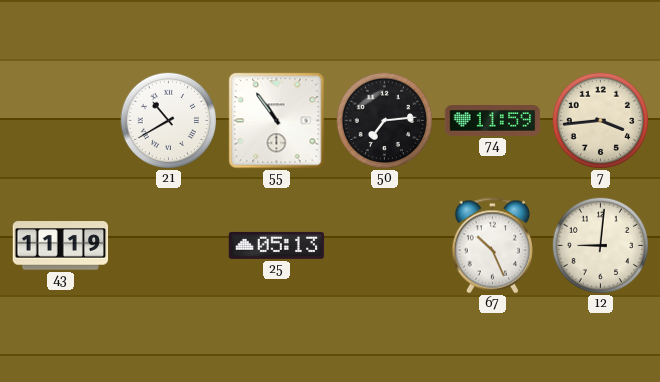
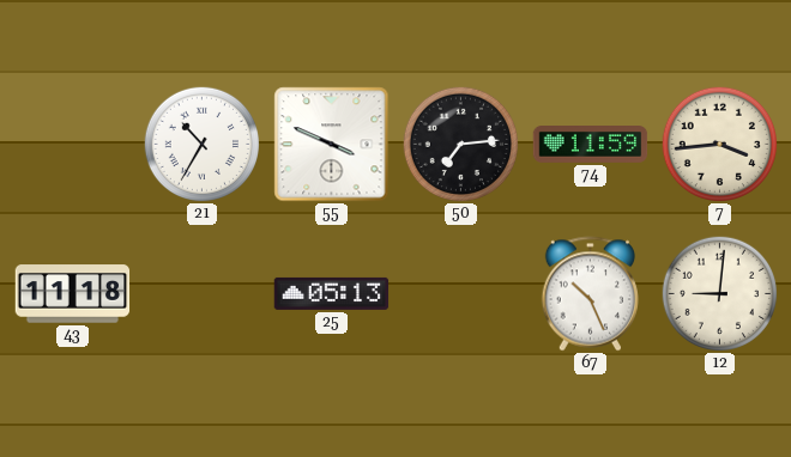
21: 10:40 -> 10:35
55: 10:54 -> 3:49
43: 11:19 -> 11:18
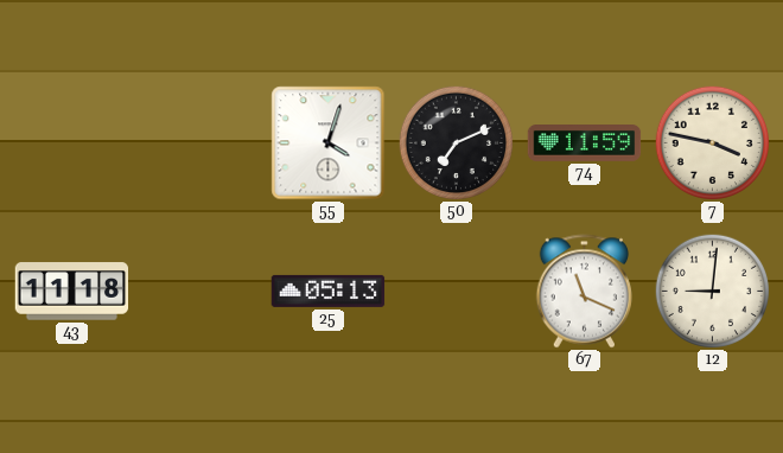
21: 10:35 -> none
55: 3:49 -> 4:03
50: 7:14 -> 7:11
7: 3:44 -> 3:47
67: 10:26 -> 11:19
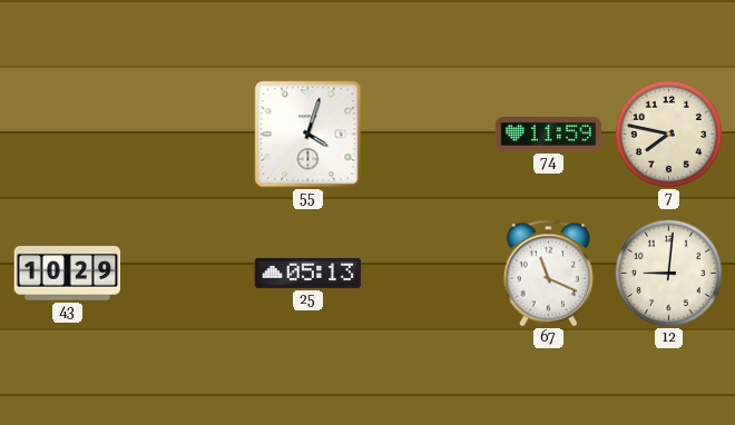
50: 7:11 -> none
7: 3:47 -> 7:47
43: 11:18 -> 10:29
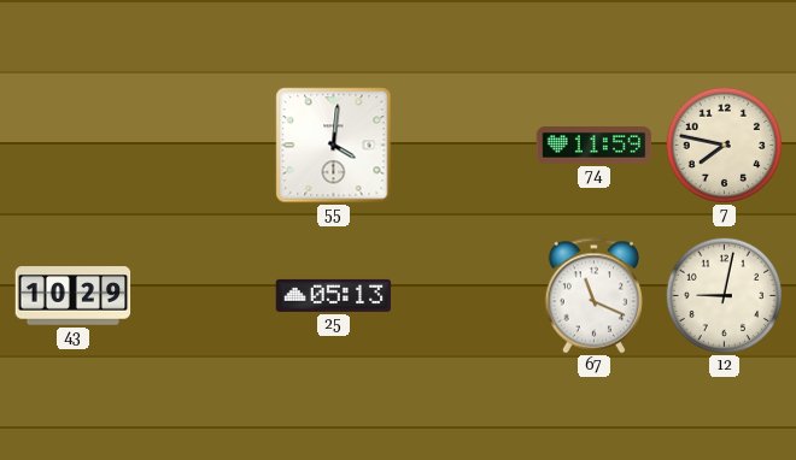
55: 4:03 -> 4:01
12: 9:01 -> 9:02
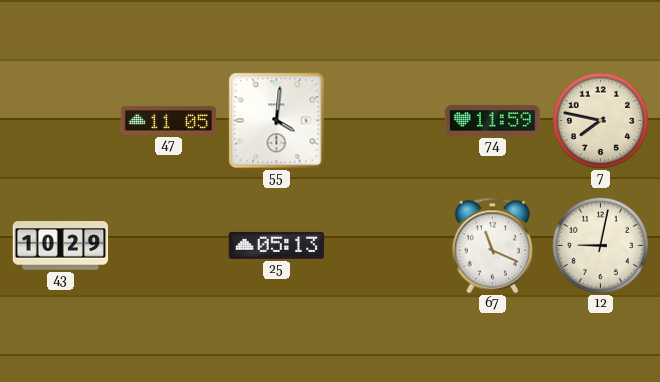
47: none -> 11:05
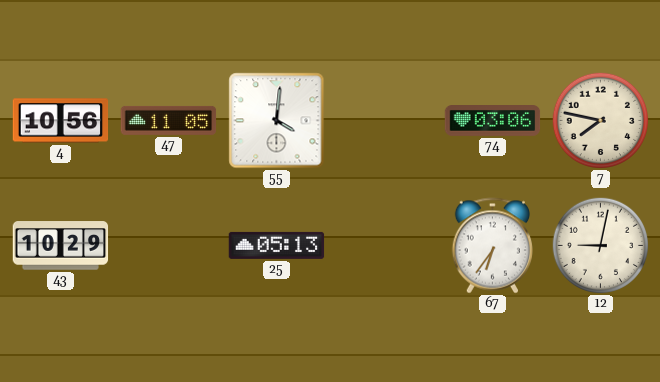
4: none -> 10:56
74: 11:59 -> 03:06
67: 11:19 -> 6:36
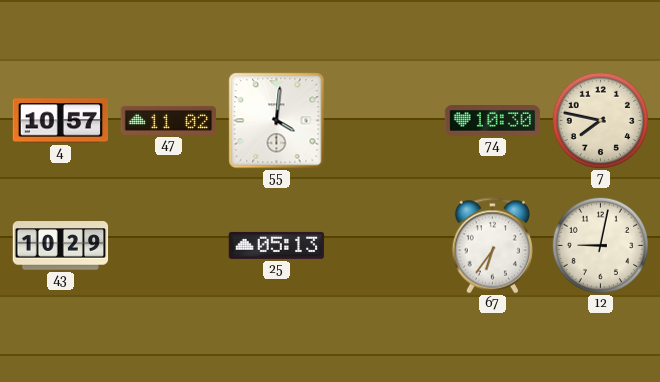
4: 10:56 -> 10:57
47: 11:05 -> 11:02
74: 03:06 -> 10:30
